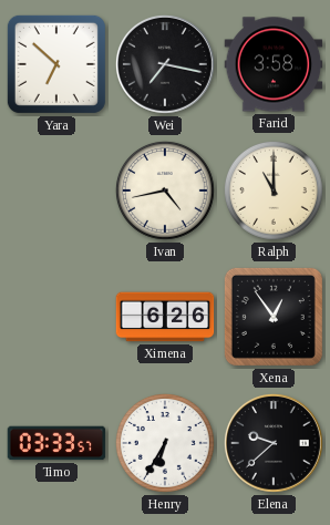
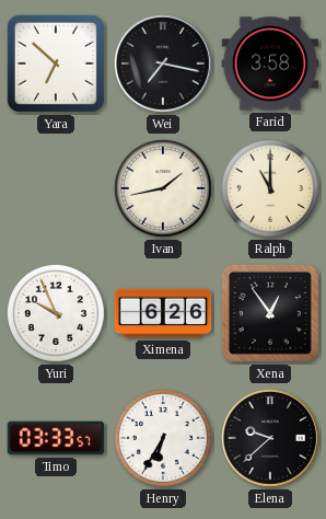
Ivan: 4:43 -> 1:43
Yuri: none -> 9:56
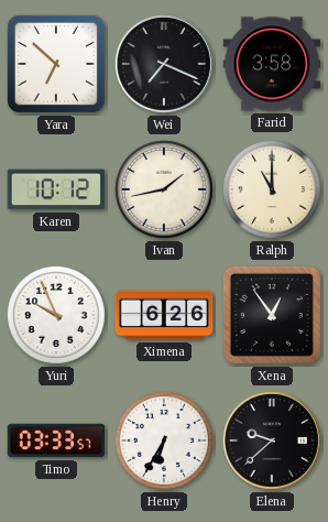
Wei: 7:17 -> 7:19
Karen: none -> 10:12
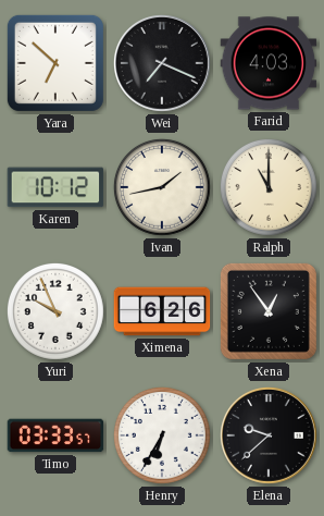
Farid: 3:58 -> 4:03
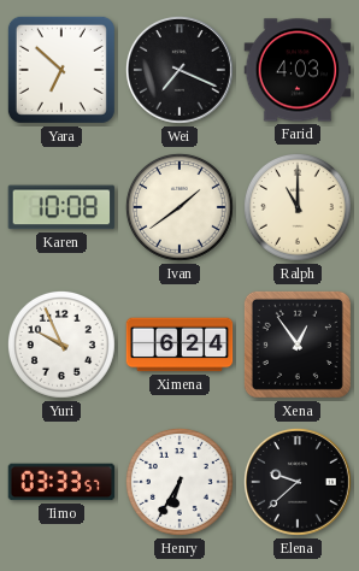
Karen: 10:12 -> 10:08
Ivan: 1:43 -> 1:39
Ximena: 6:26 -> 6:24
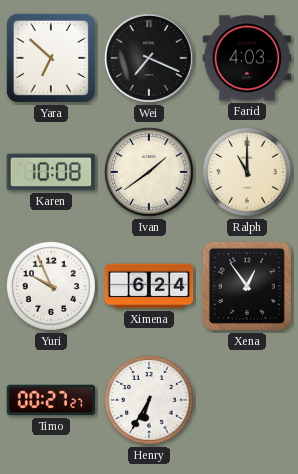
Timo: 03:33 -> 00:27
Elena: 9:38 -> none
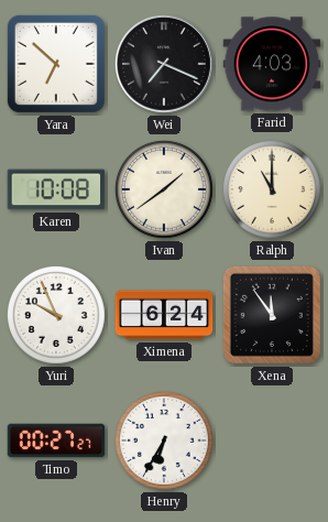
Xena: 12:54 -> 11:54
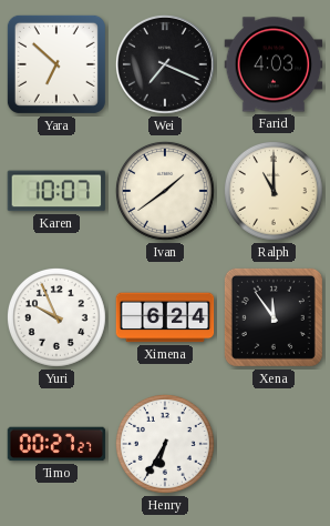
Karen: 10:08 -> 10:07
